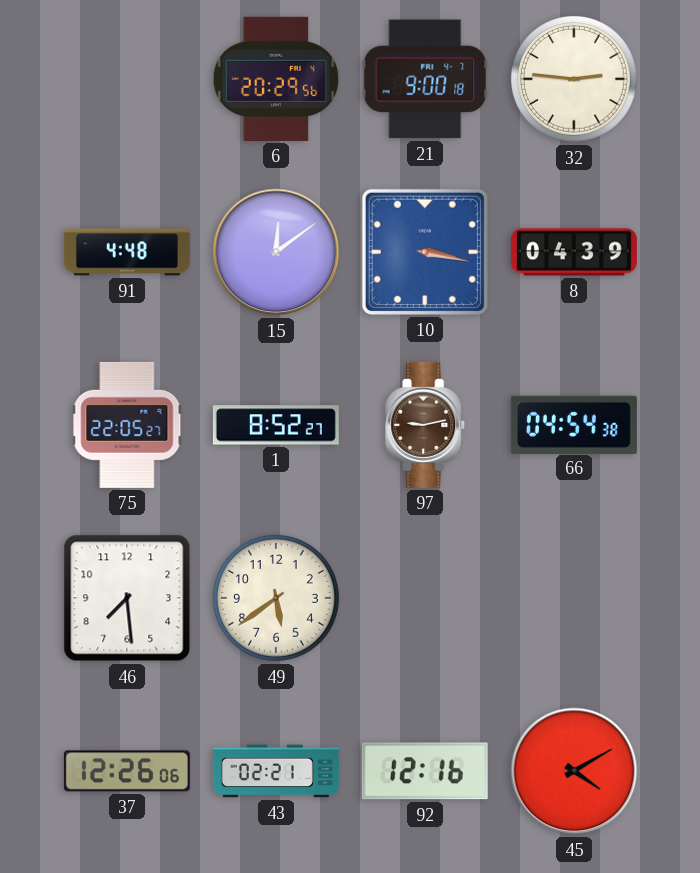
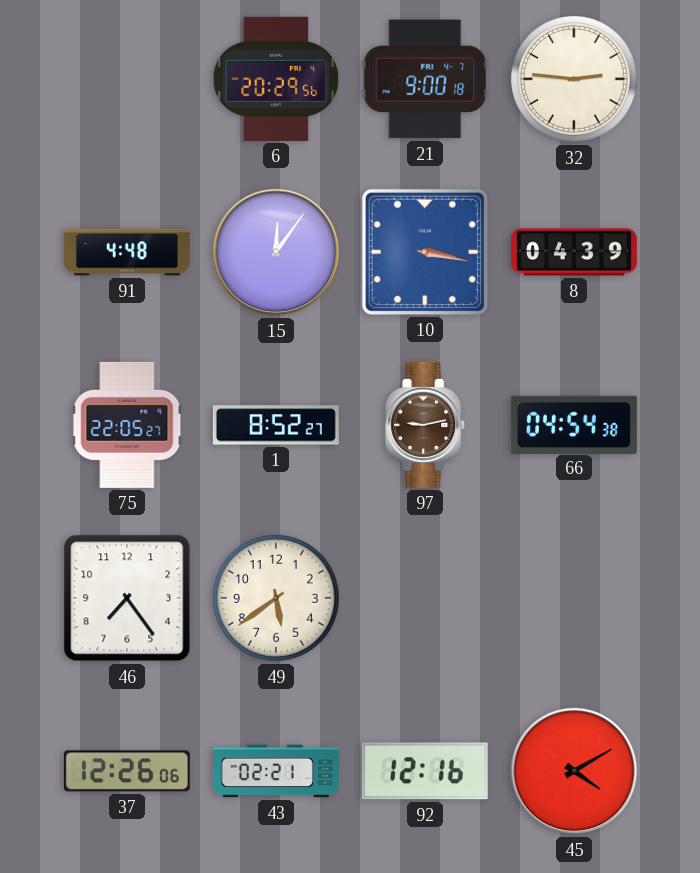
15: 12:09 -> 12:06
46: 7:29 -> 7:24
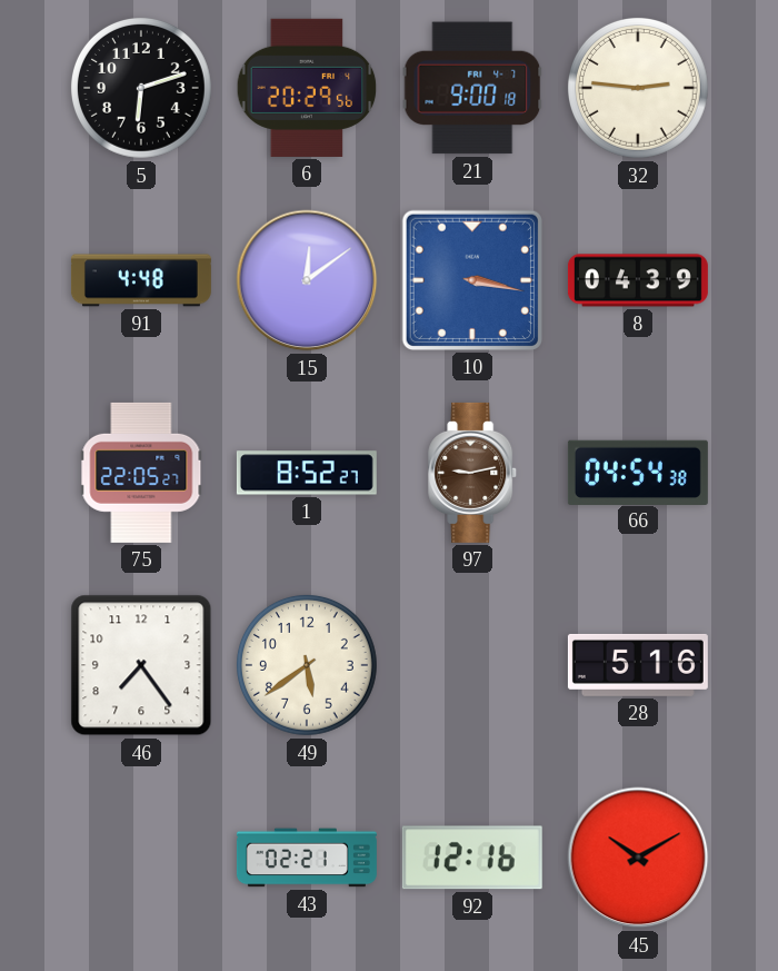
5: none -> 6:12
15: 12:06 -> 12:09
28: none -> 5:16
37: 12:26 -> none
45: 4:10 -> 10:10
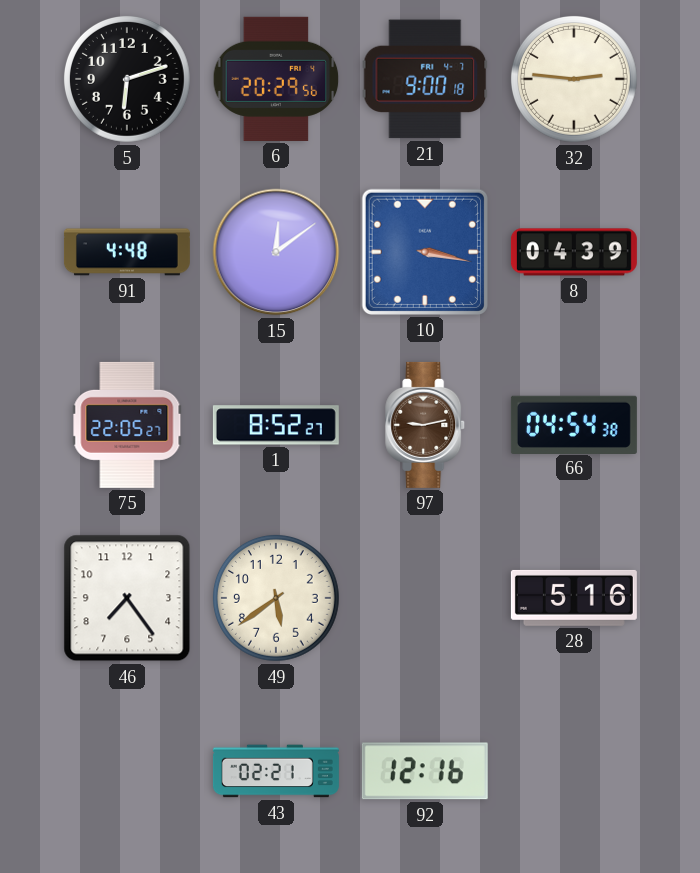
45: 10:10 -> none
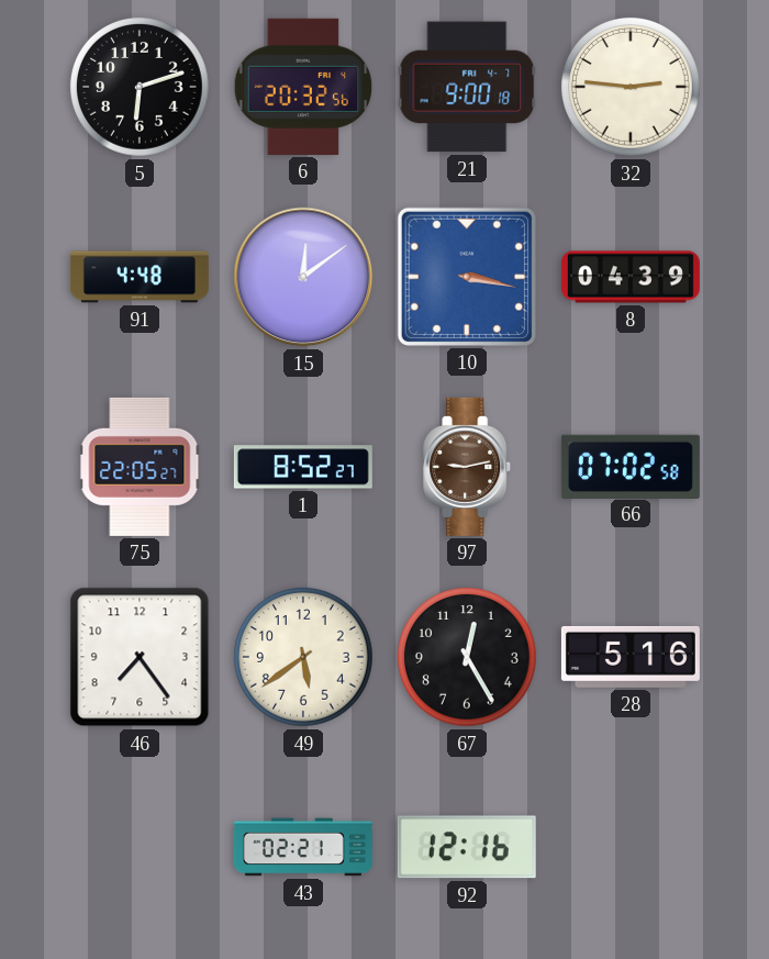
6: 20:29 -> 20:32
66: 04:54 -> 07:02
67: none -> 12:25
